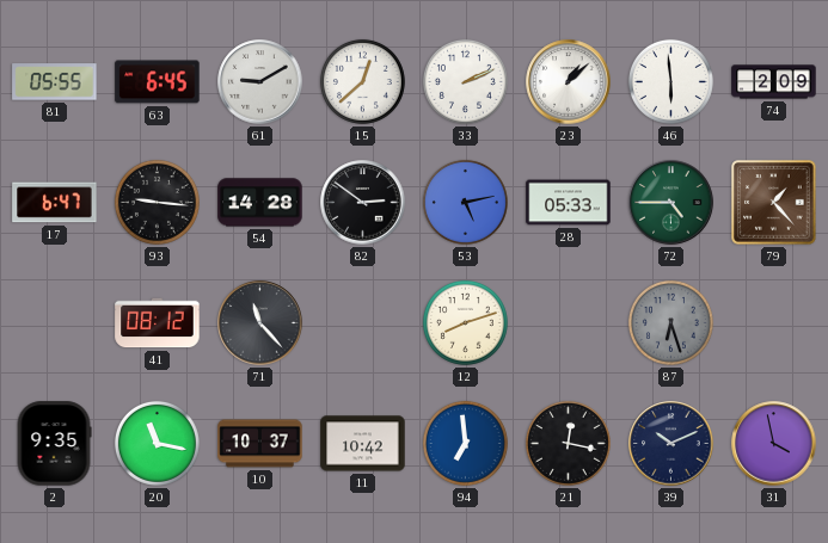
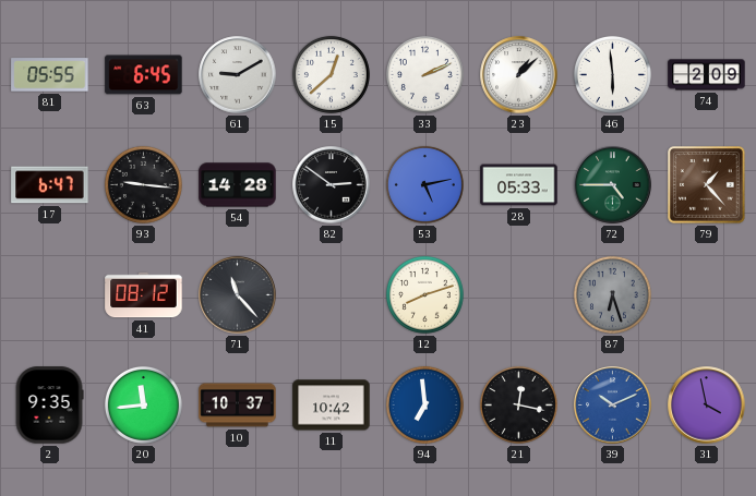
20: 11:17 -> 11:44
39 dial: navy -> blue
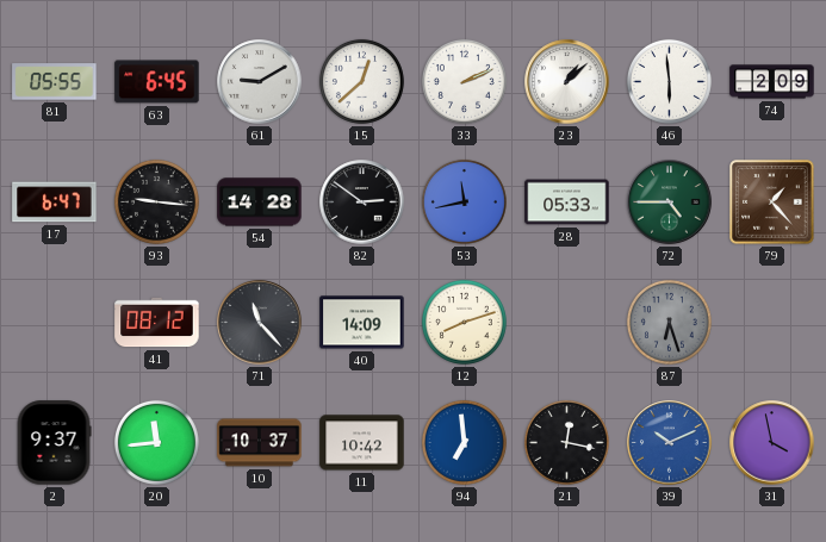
53: 5:13 -> 11:43
40: none -> 14:09
2: 9:35 -> 9:37
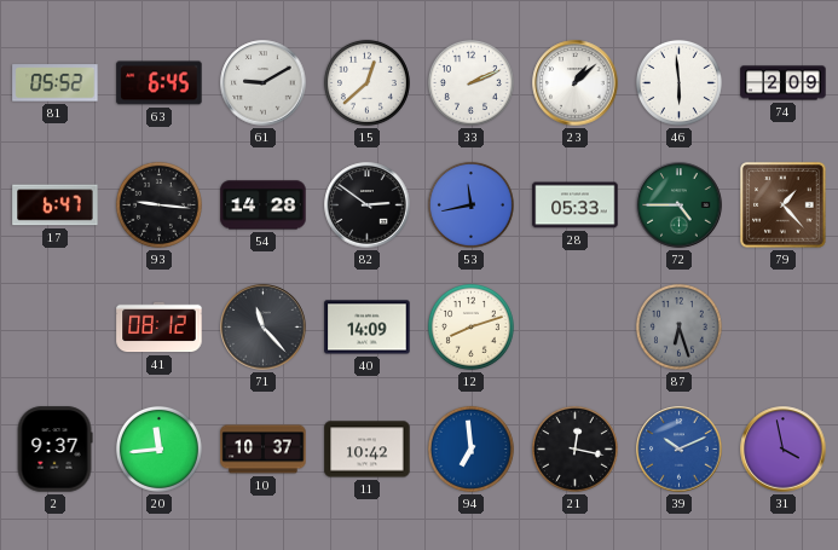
81: 05:55 -> 05:52
